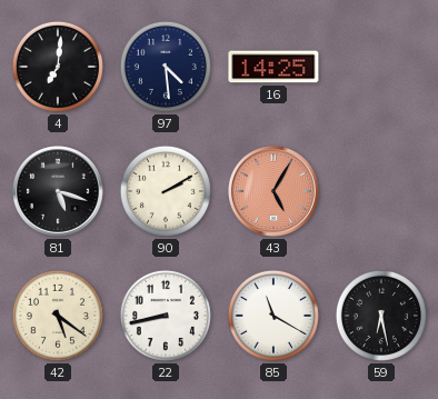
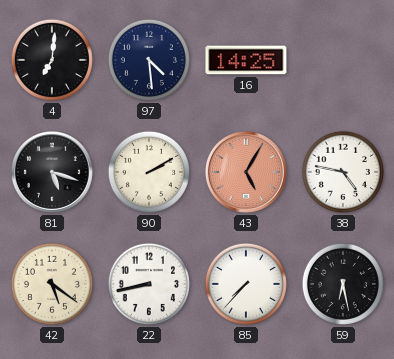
38: none -> 4:47
85: 11:20 -> 7:37
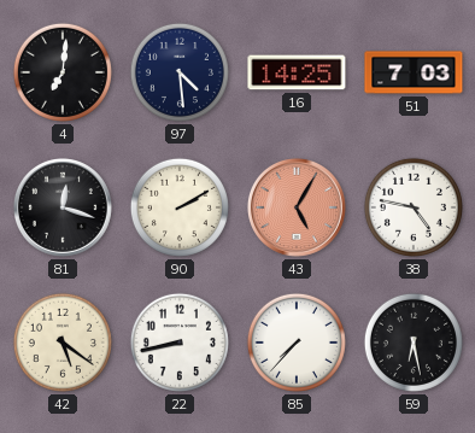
51: none -> 7:03
81: 5:18 -> 12:18
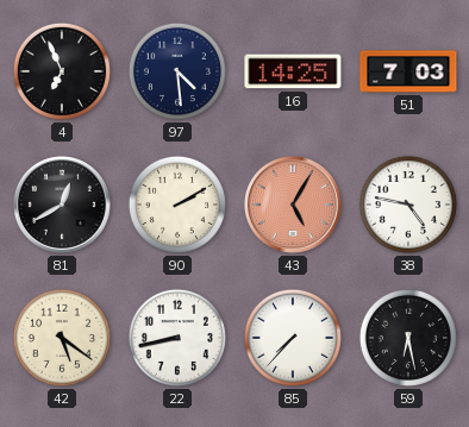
4: 7:01 -> 6:56
81: 12:18 -> 12:40
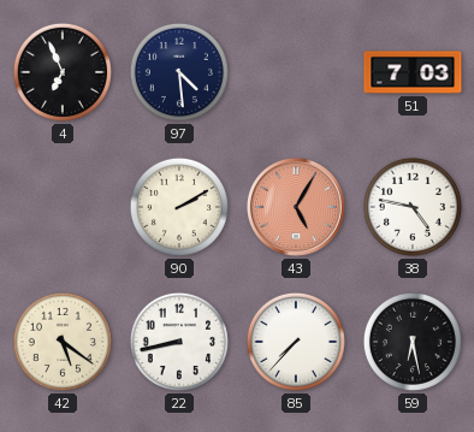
16: 14:25 -> none
81: 12:40 -> none
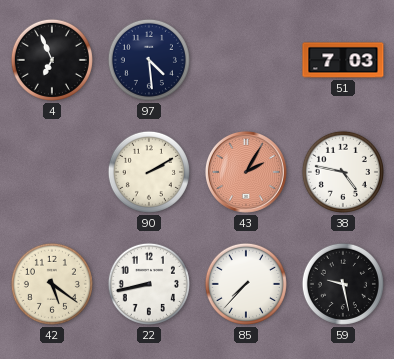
43: 5:05 -> 2:05
59: 6:28 -> 9:28
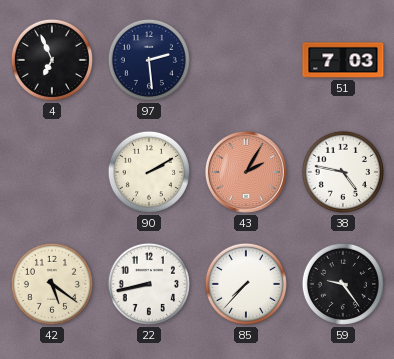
97: 4:29 -> 2:29
59: 9:28 -> 9:24
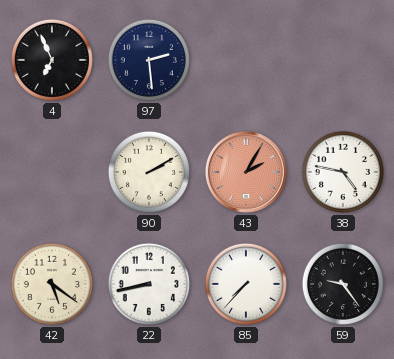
51: 7:03 -> none
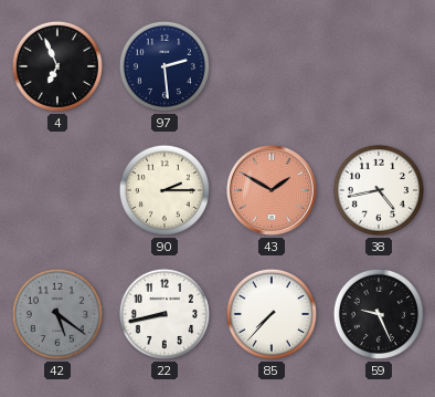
90: 2:10 -> 2:15
43: 2:05 -> 1:50
38: 4:47 -> 4:43
42 dial: cream -> grey
59: 9:24 -> 9:26
